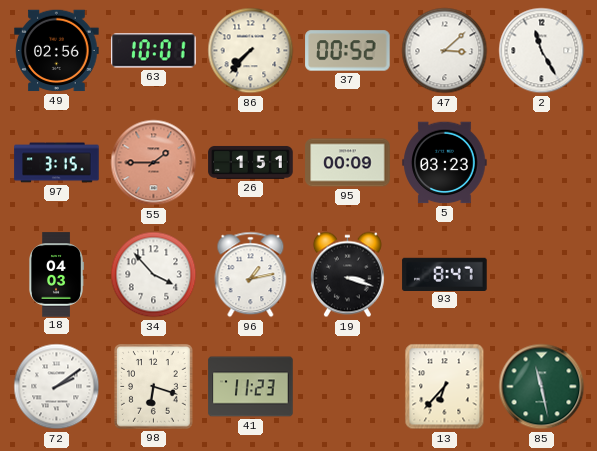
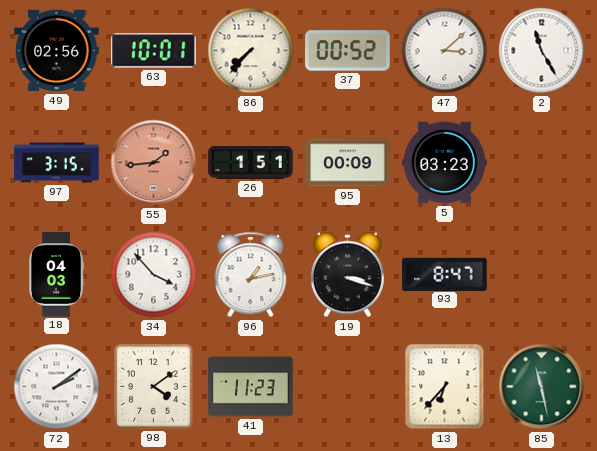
55: 1:45 -> 1:44
98: 6:18 -> 4:09
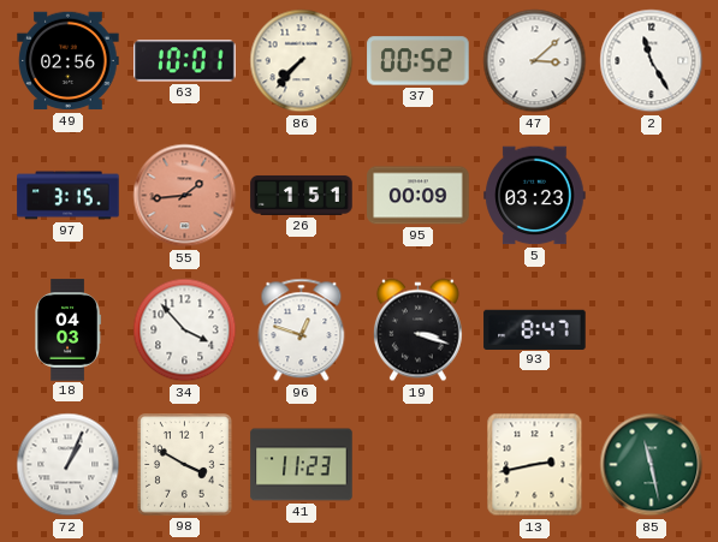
96: 1:13 -> 12:48
72: 2:09 -> 1:04
98: 4:09 -> 3:50
13: 6:37 -> 2:43
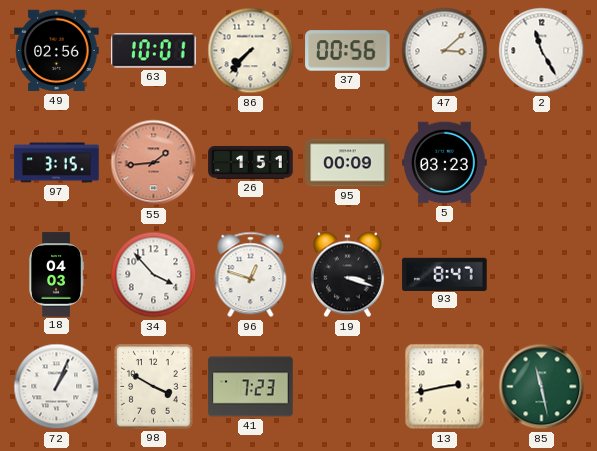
37: 00:52 -> 00:56
41: 11:23 -> 7:23
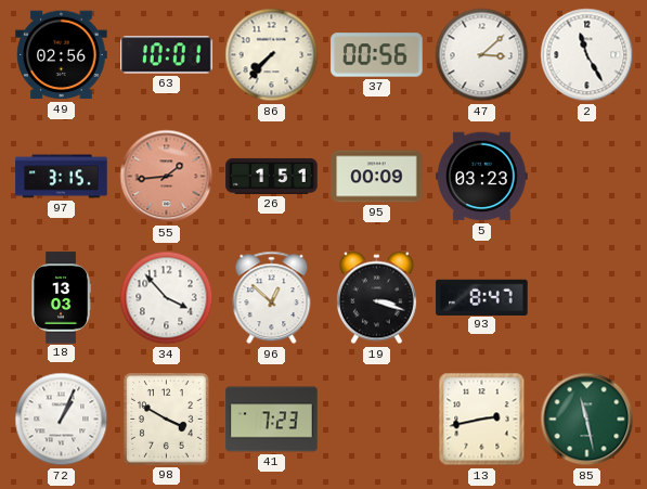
18: 04:03 -> 13:03
96: 12:48 -> 12:52
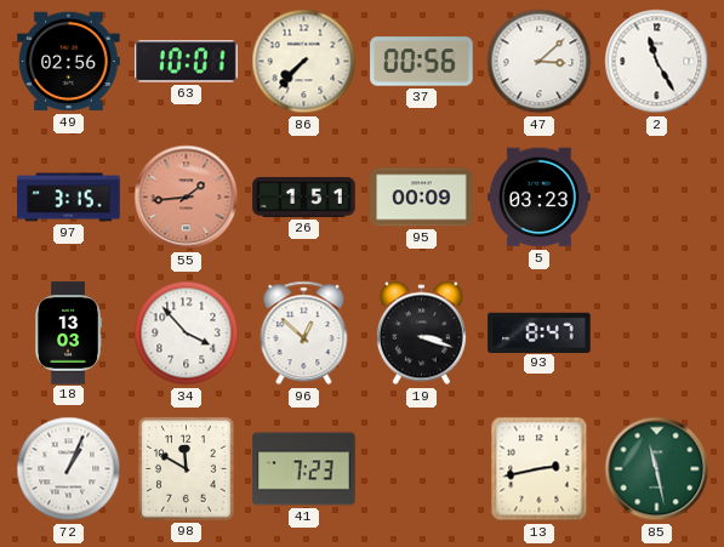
98: 3:50 -> 11:50
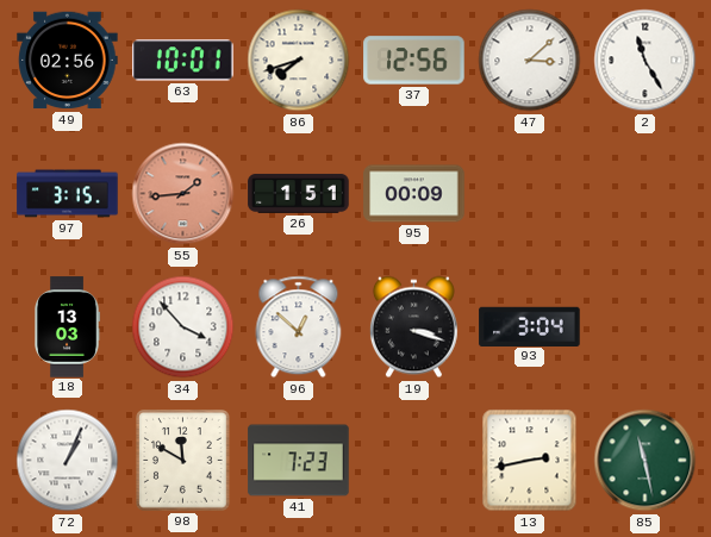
86: 7:37 -> 7:42
37: 00:56 -> 12:56
5: 03:23 -> none
93: 8:47 -> 3:04
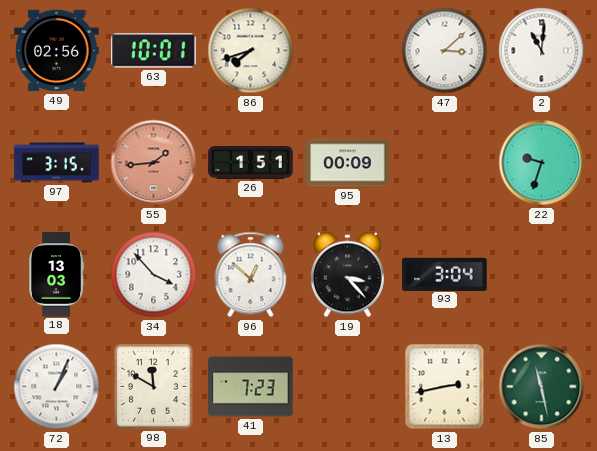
37: 12:56 -> none
2: 11:25 -> 11:01
22: none -> 9:33
19: 3:18 -> 3:23
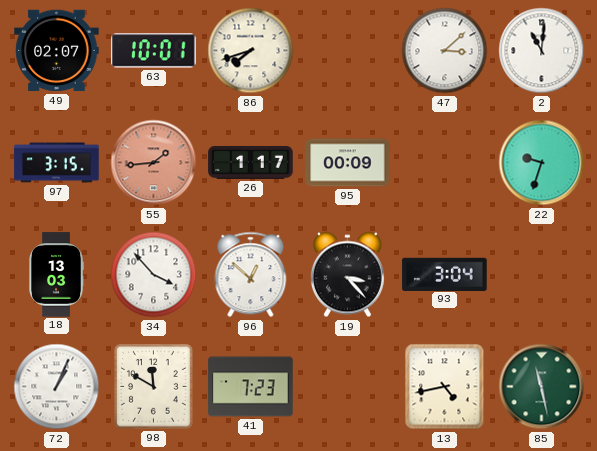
49: 02:56 -> 02:07
26: 1:51 -> 1:17
13: 2:43 -> 4:43
